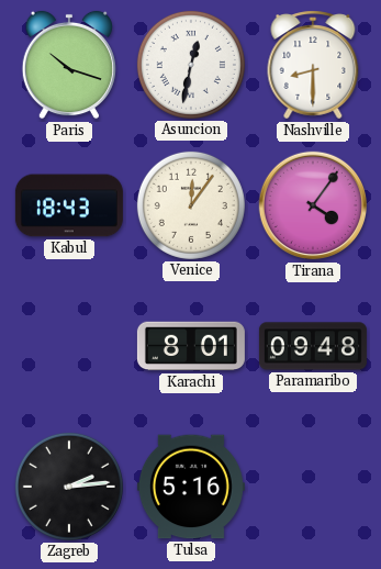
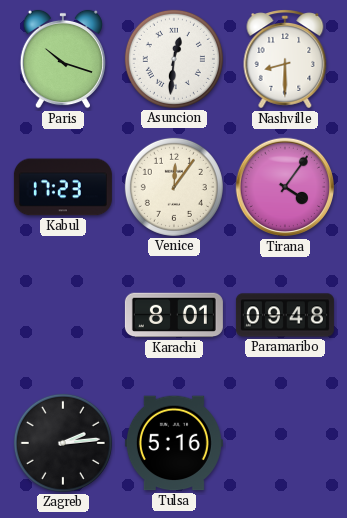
Asuncion: 12:32 -> 12:31
Kabul: 18:43 -> 17:23
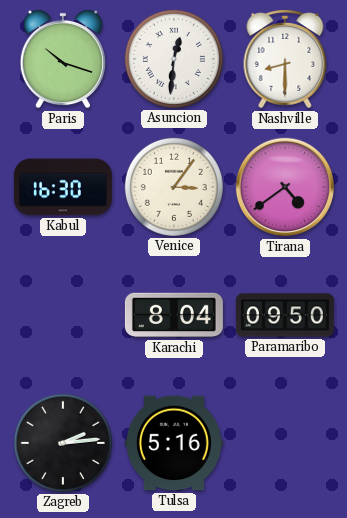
Kabul: 17:23 -> 16:30
Venice: 12:06 -> 3:06
Tirana: 4:06 -> 4:39
Karachi: 8:01 -> 8:04
Paramaribo: 09:48 -> 09:50
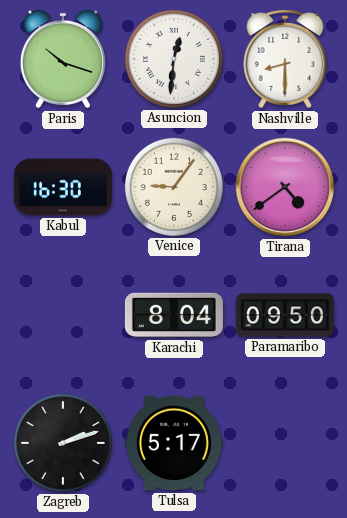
Venice: 3:06 -> 9:06
Zagreb: 2:14 -> 2:12
Tulsa: 5:16 -> 5:17
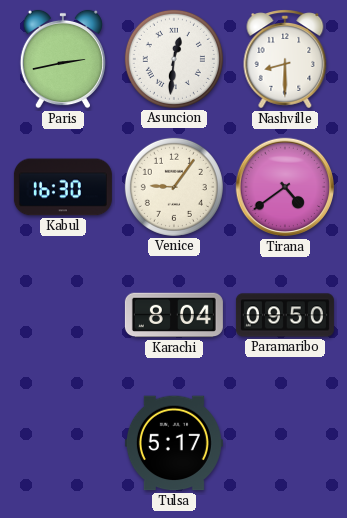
Paris: 10:18 -> 2:43
Zagreb: 2:12 -> none
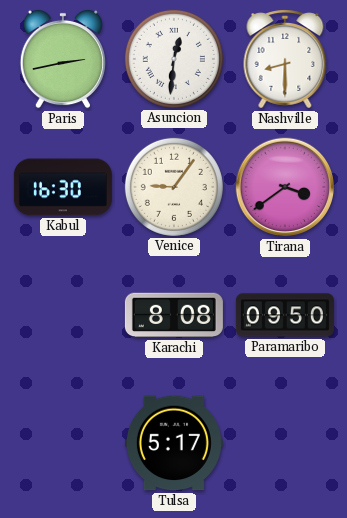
Tirana: 4:39 -> 3:39
Karachi: 8:04 -> 8:08
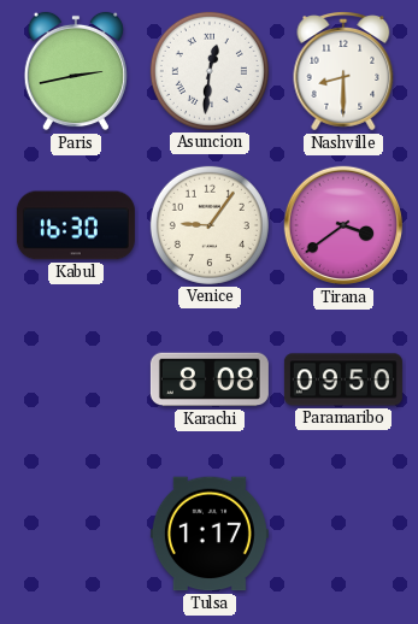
Tulsa: 5:17 -> 1:17
